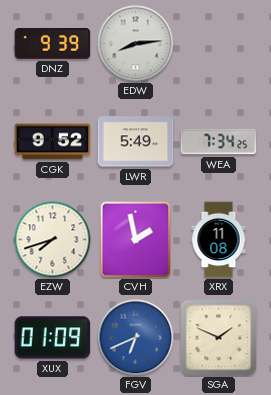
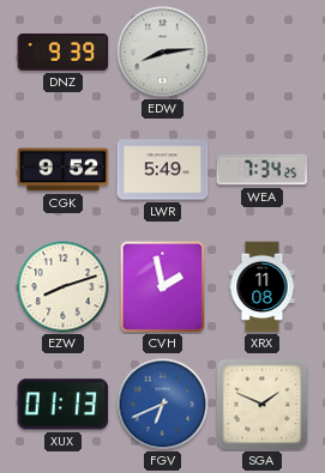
EZW: 7:42 -> 8:12
XUX: 01:09 -> 01:13
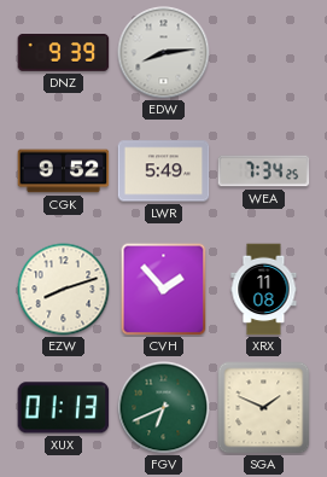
CVH: 1:58 -> 1:53
FGV dial: blue -> green
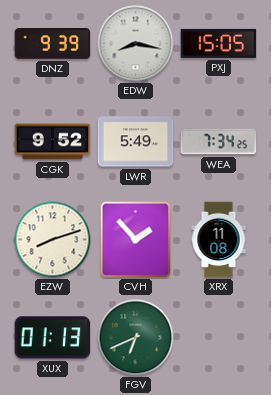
EDW: 8:14 -> 8:17
PXJ: none -> 15:05
SGA: 1:49 -> none
